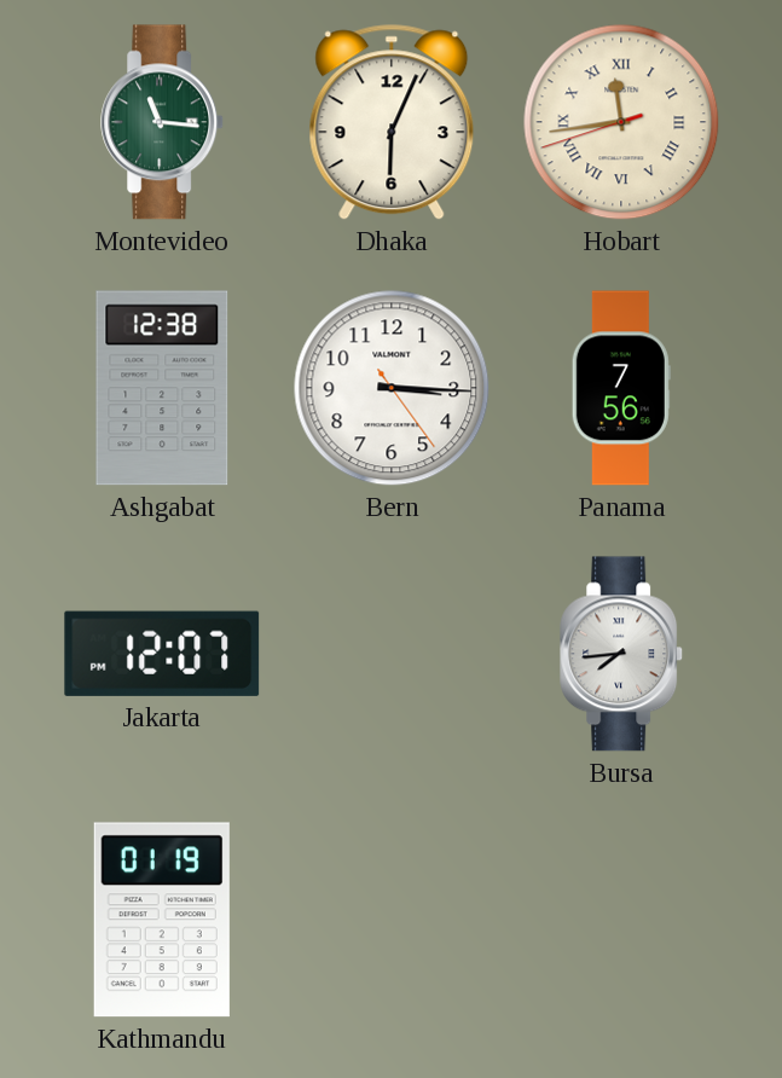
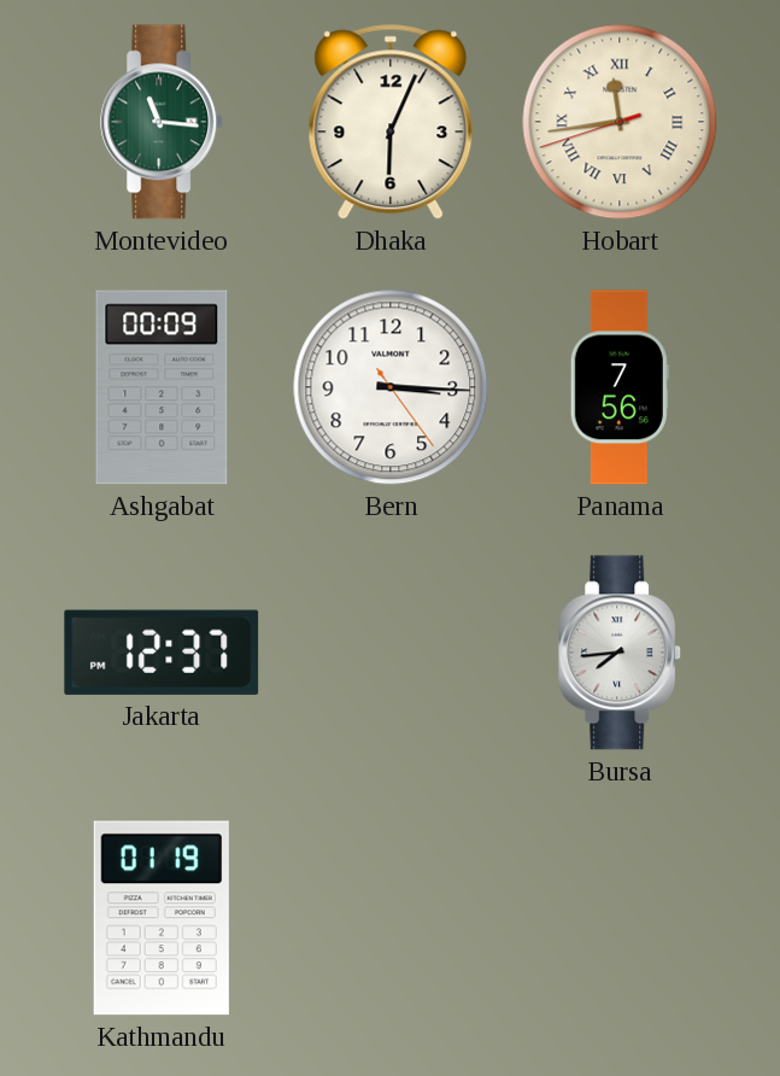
Ashgabat: 12:38 -> 00:09
Jakarta: 12:07 -> 12:37
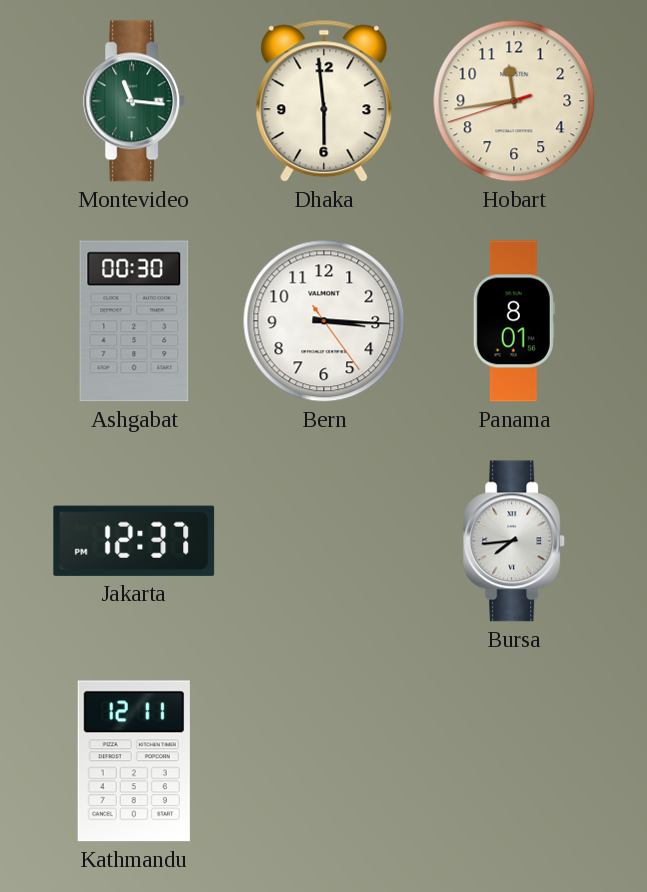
Dhaka: 6:04 -> 5:59
Hobart numerals: Roman -> Arabic
Ashgabat: 00:09 -> 00:30
Panama: 7:56 -> 8:01
Kathmandu: 01:19 -> 12:11
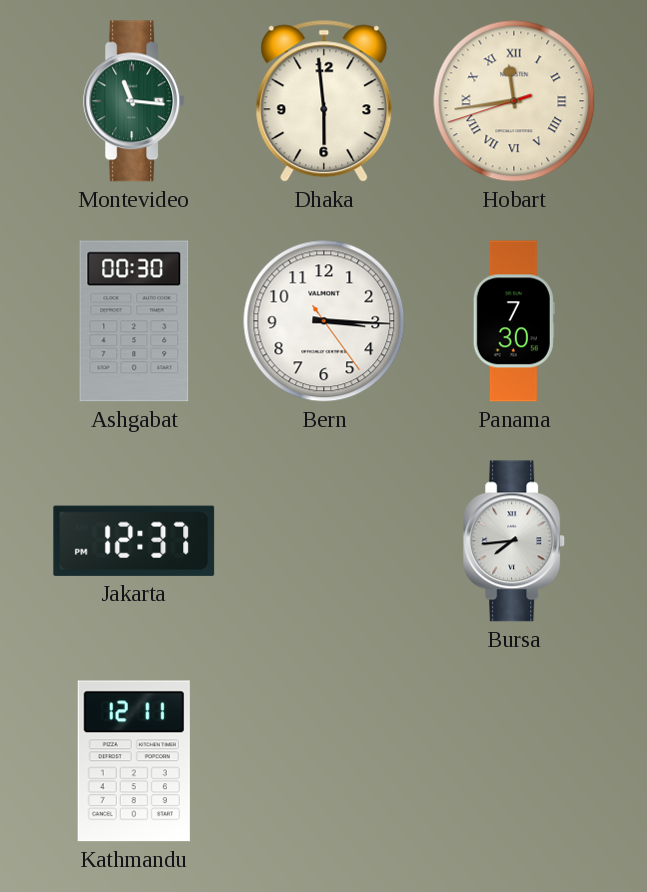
Hobart numerals: Arabic -> Roman
Panama: 8:01 -> 7:30
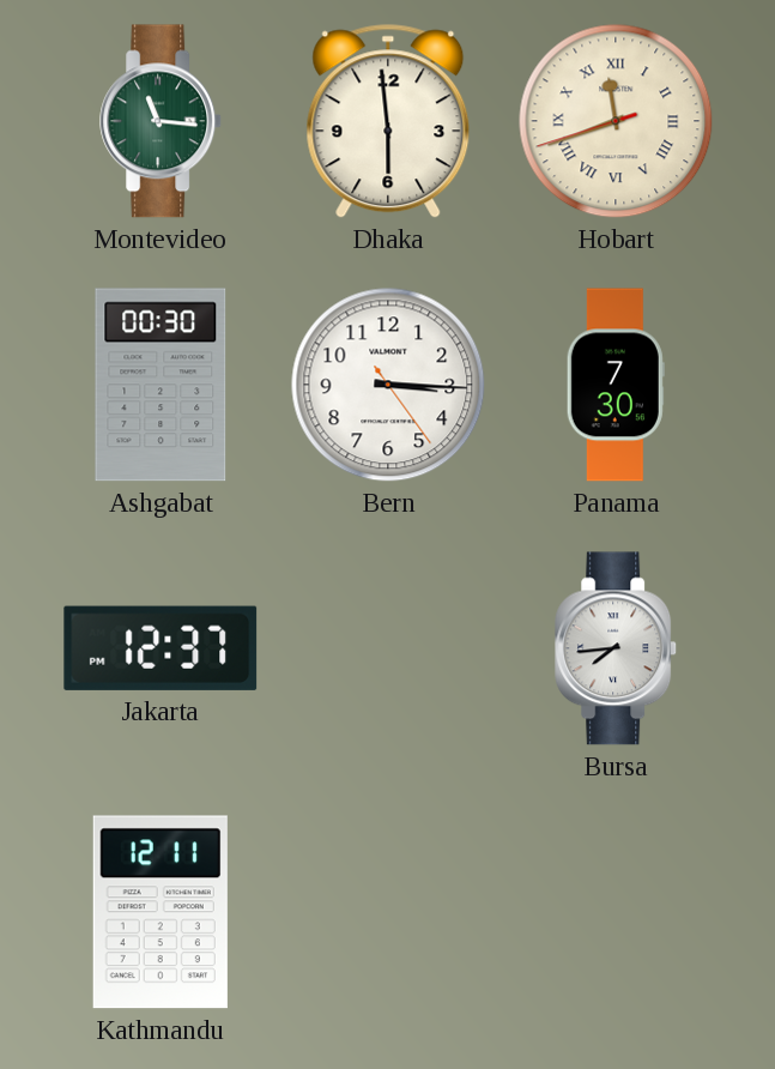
Hobart: 11:43 -> 11:41
